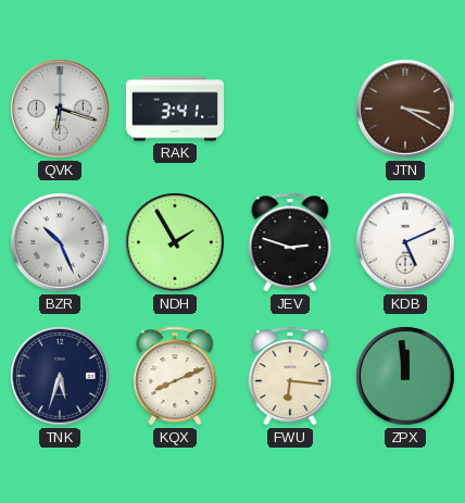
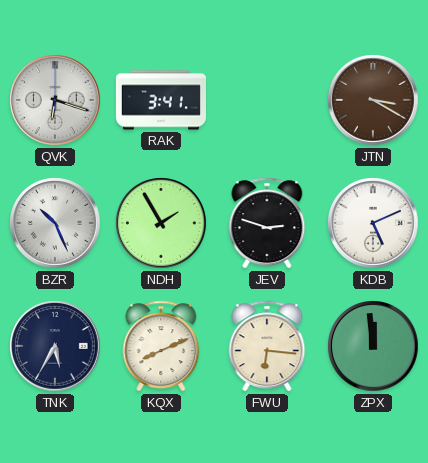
TNK: 5:33 -> 5:35
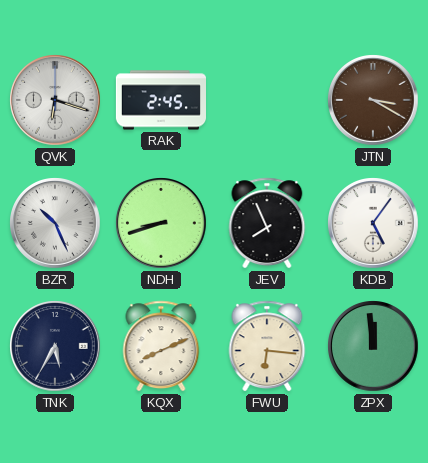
RAK: 3:41 -> 2:45
NDH: 1:55 -> 8:42
JEV: 2:48 -> 7:56
KDB: 5:11 -> 5:06
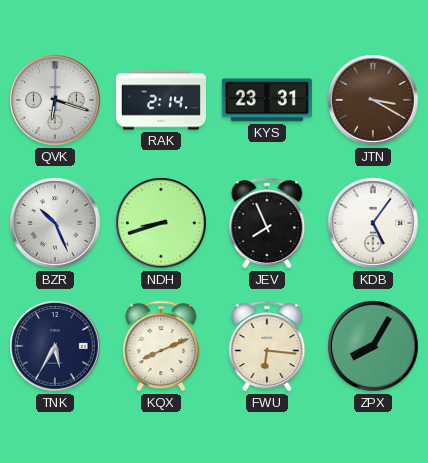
RAK: 2:45 -> 2:14
KYS: none -> 23:31
ZPX: 11:59 -> 8:05
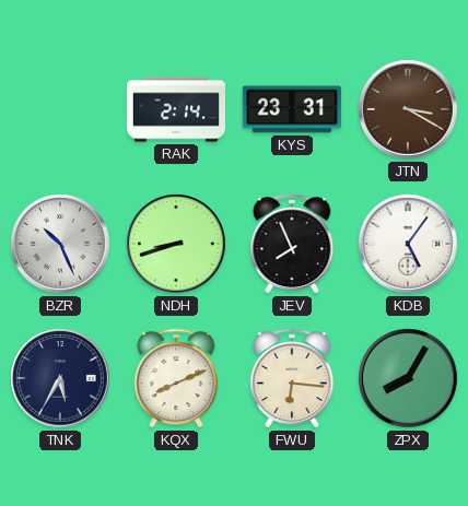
QVK: 6:18 -> none
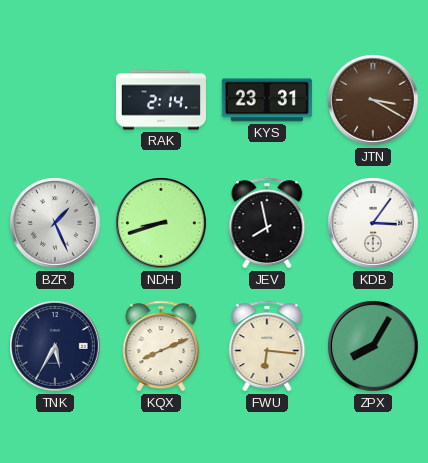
BZR: 10:26 -> 1:26
JEV: 7:56 -> 7:58
KDB: 5:06 -> 3:06
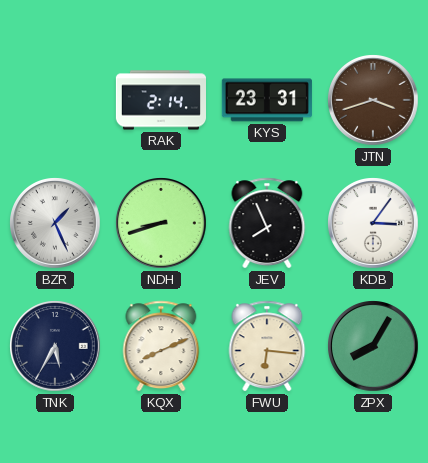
JTN: 3:20 -> 3:42
JEV: 7:58 -> 7:56
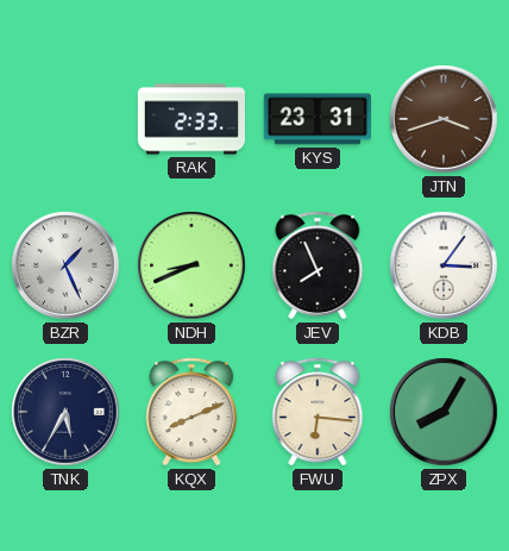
RAK: 2:14 -> 2:33
NDH: 8:42 -> 8:41
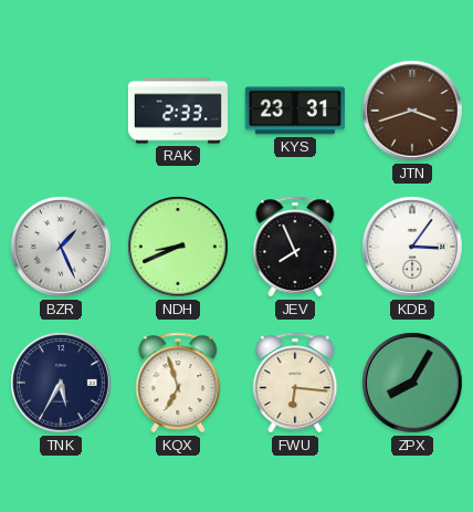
KQX: 8:11 -> 6:57
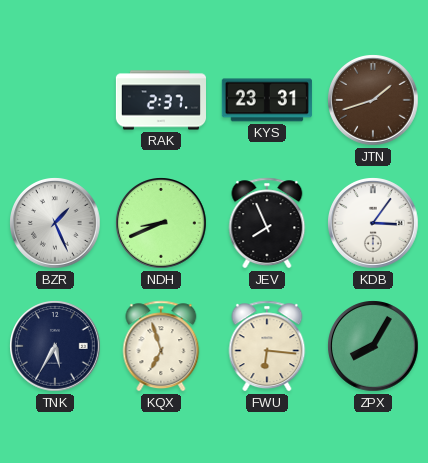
RAK: 2:33 -> 2:37
JTN: 3:42 -> 1:42
